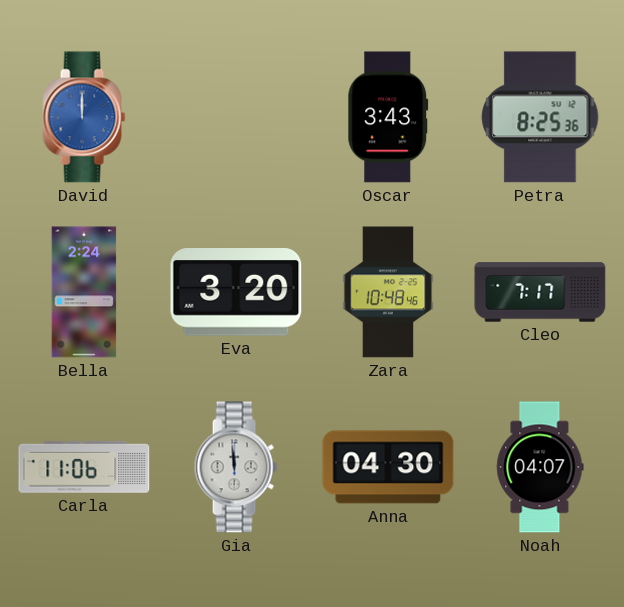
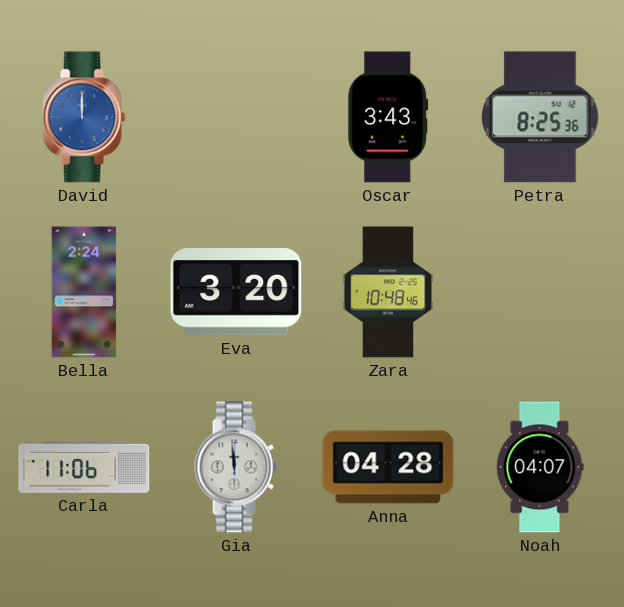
Cleo: 7:17 -> none
Anna: 04:30 -> 04:28
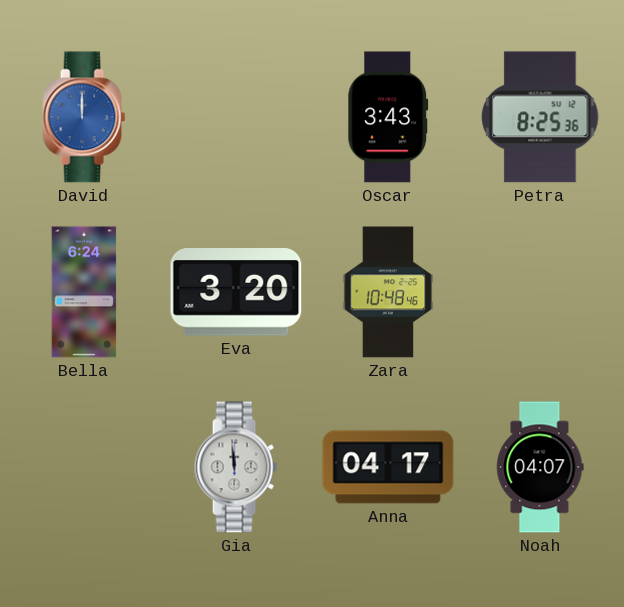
Bella: 2:24 -> 6:24
Carla: 11:06 -> none
Anna: 04:28 -> 04:17
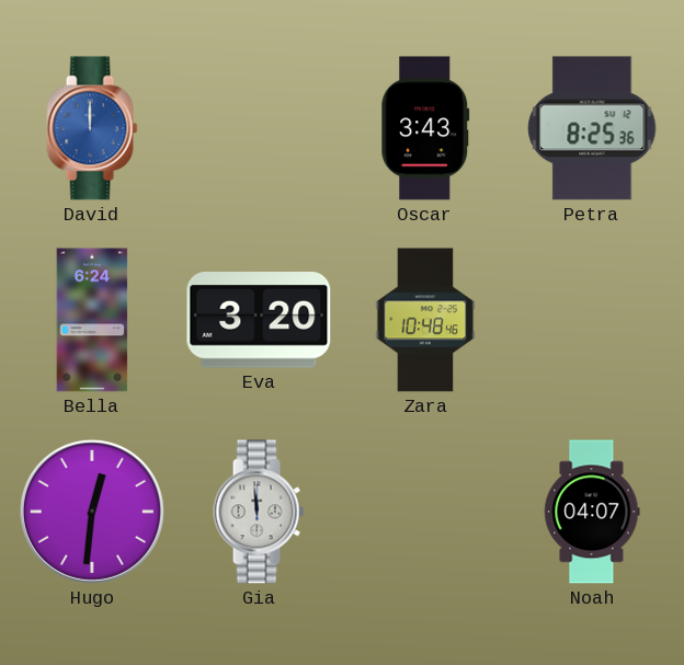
Hugo: none -> 12:31
Anna: 04:17 -> none
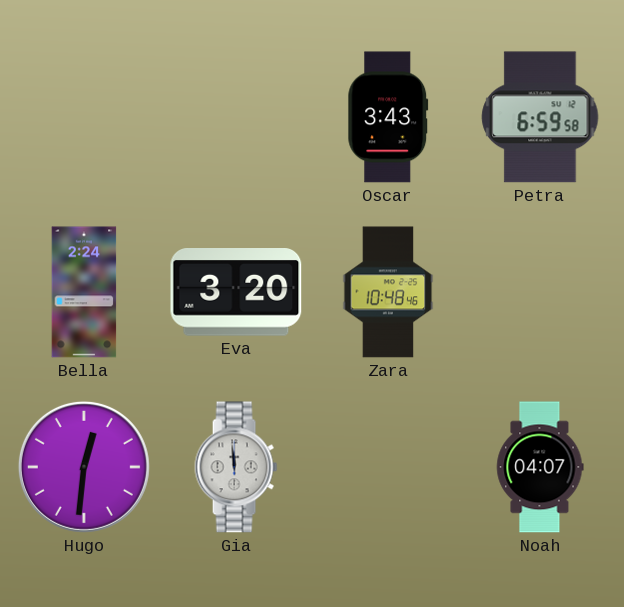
David: 12:00 -> none
Petra: 8:25 -> 6:59
Bella: 6:24 -> 2:24
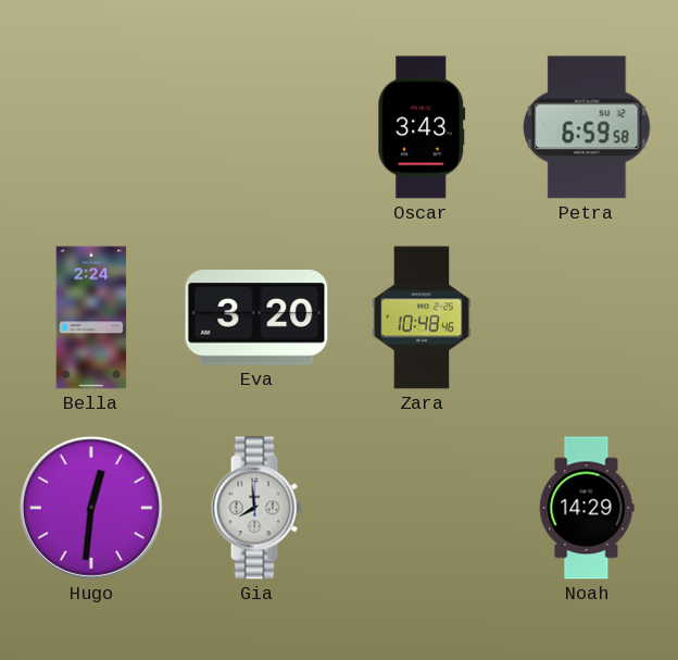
Gia: 11:59 -> 7:59
Noah: 04:07 -> 14:29
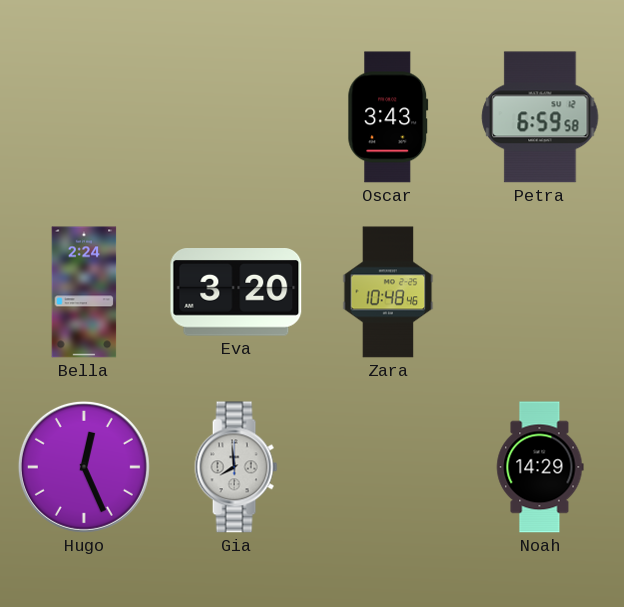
Hugo: 12:31 -> 12:26
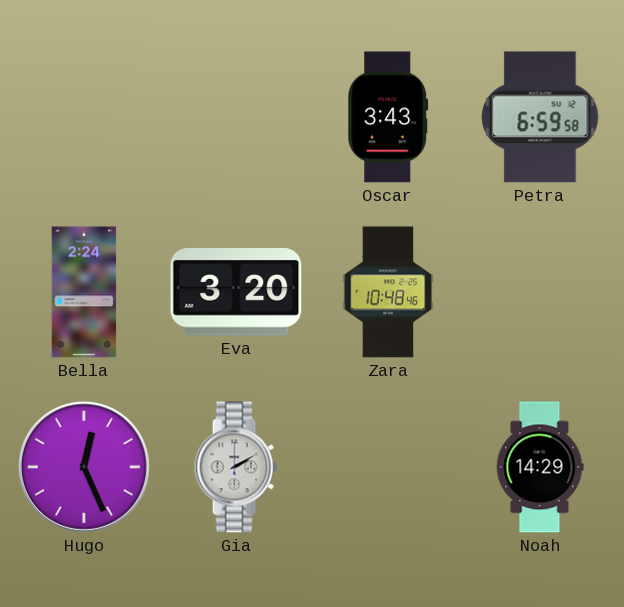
Gia: 7:59 -> 2:10
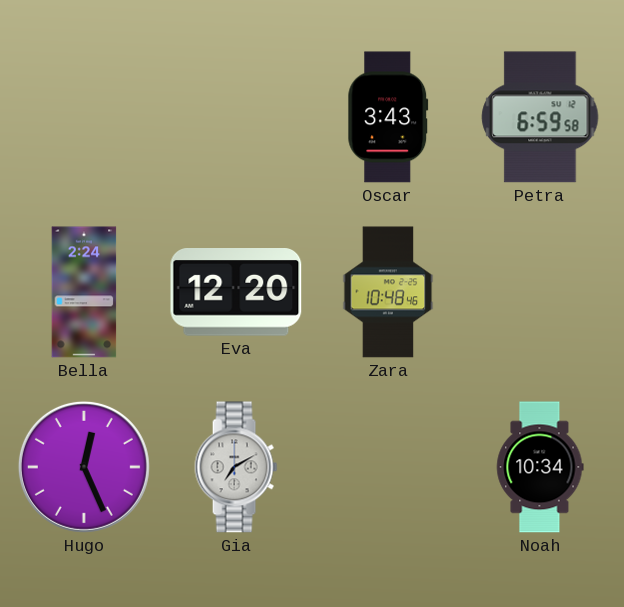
Eva: 3:20 -> 12:20
Gia: 2:10 -> 7:10
Noah: 14:29 -> 10:34
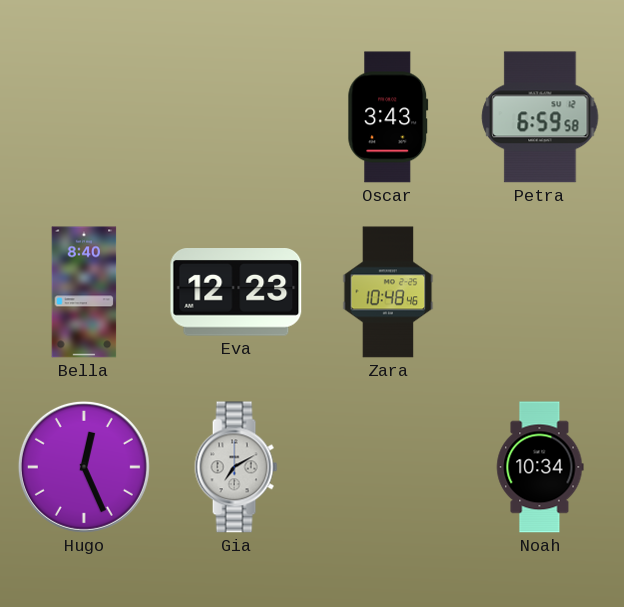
Bella: 2:24 -> 8:40
Eva: 12:20 -> 12:23
